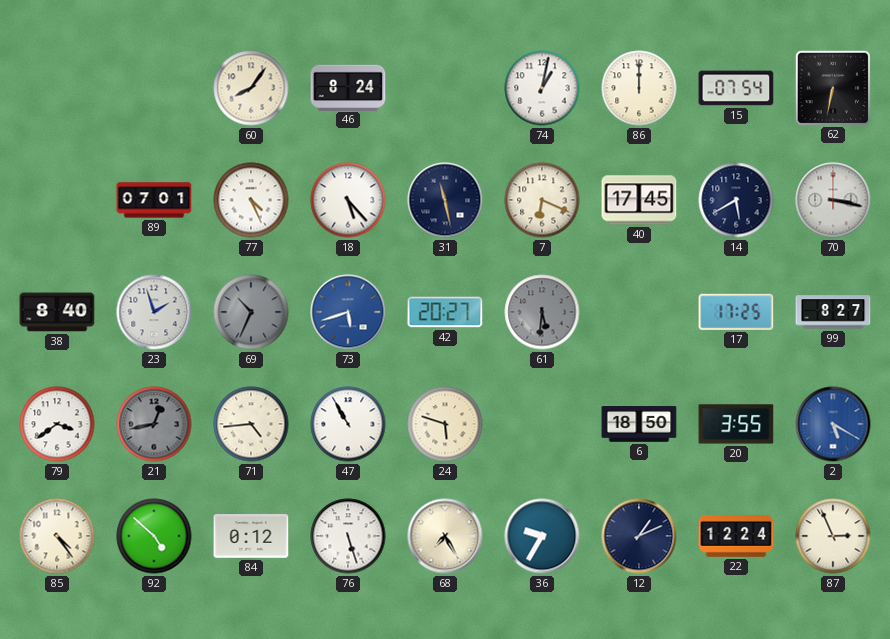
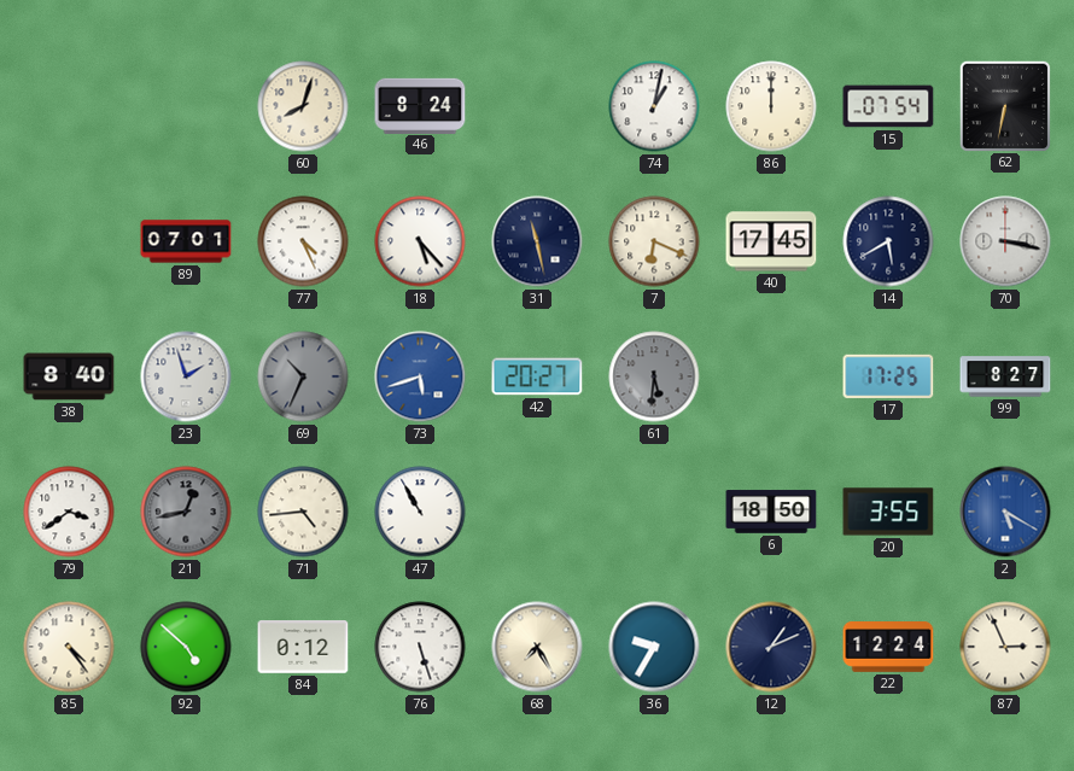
60: 8:06 -> 8:03
24: 5:48 -> none
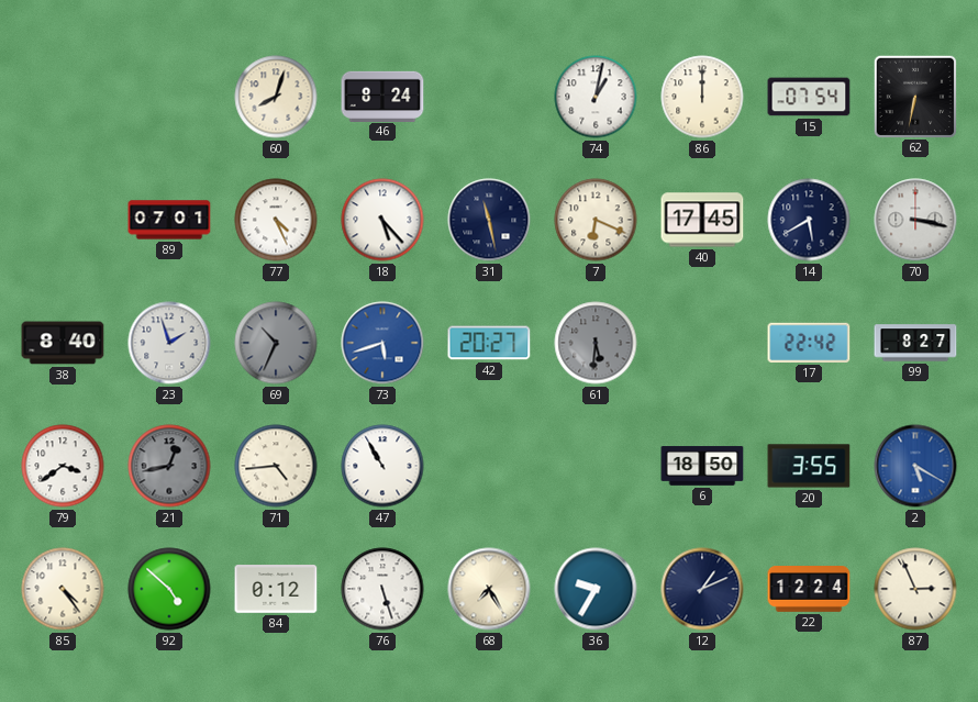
17: 17:25 -> 22:42
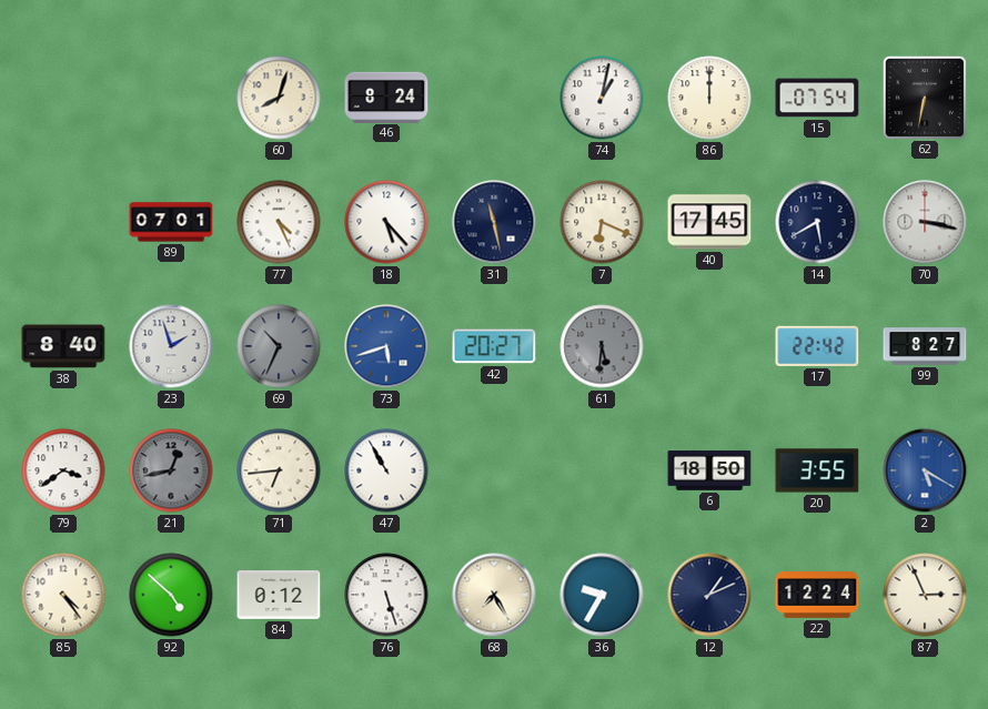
71: 4:44 -> 6:44
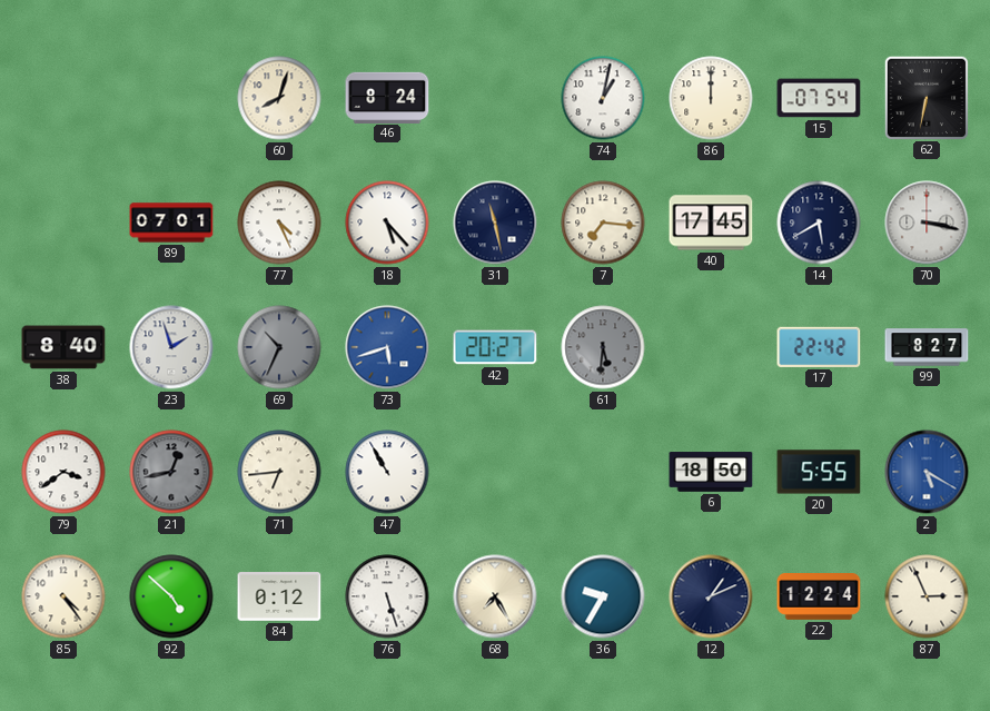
7: 6:19 -> 7:16
20: 3:55 -> 5:55
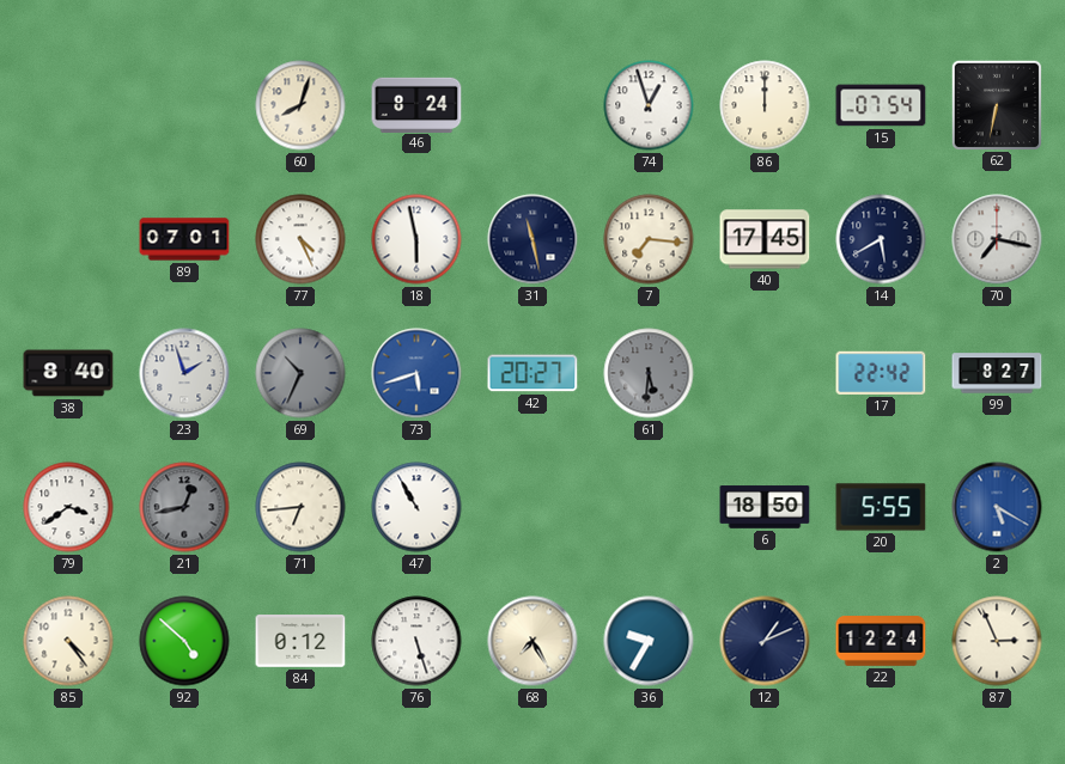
74: 1:02 -> 12:57
18: 5:23 -> 5:58
70: 3:17 -> 7:17
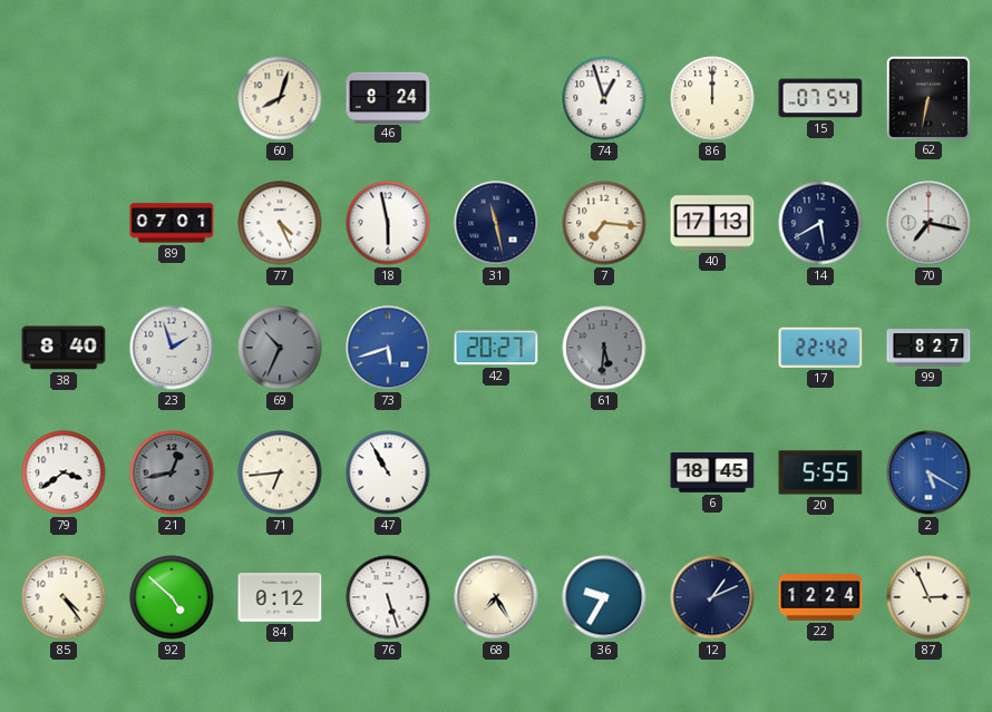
40: 17:45 -> 17:13
6: 18:50 -> 18:45
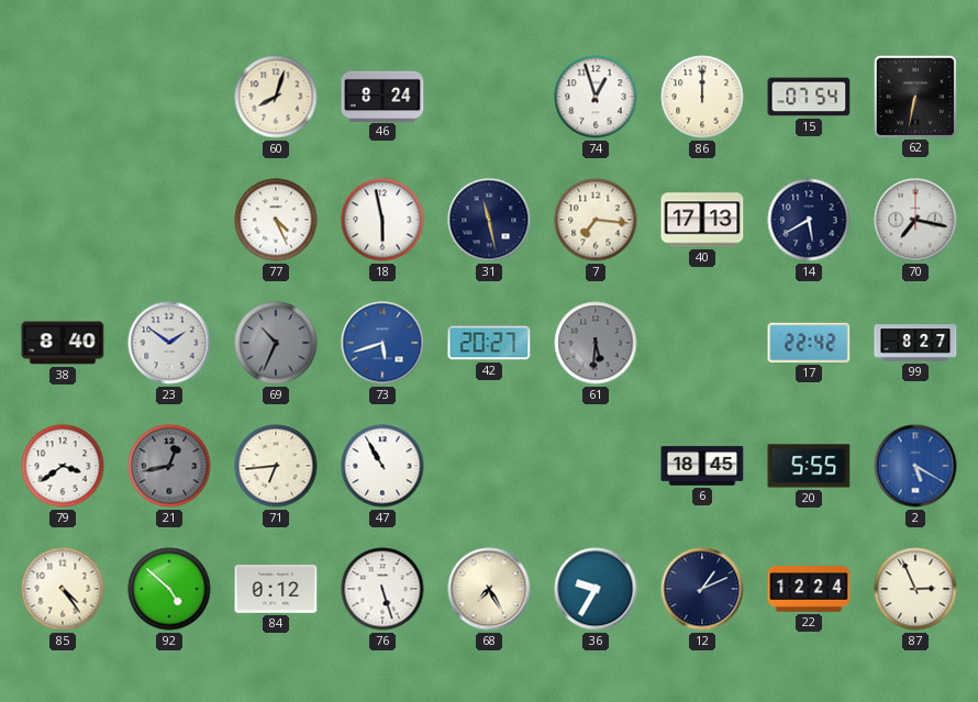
89: 07:01 -> none
23: 1:57 -> 1:51
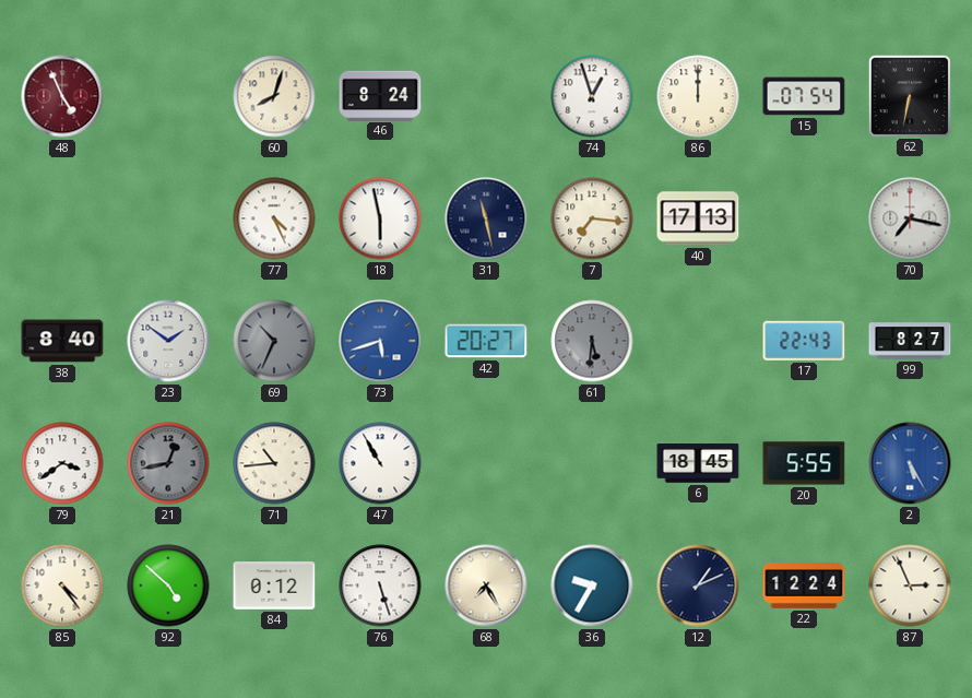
48: none -> 4:56
14: 5:40 -> none
17: 22:42 -> 22:43
71: 6:44 -> 10:44
2: 5:20 -> 5:25
